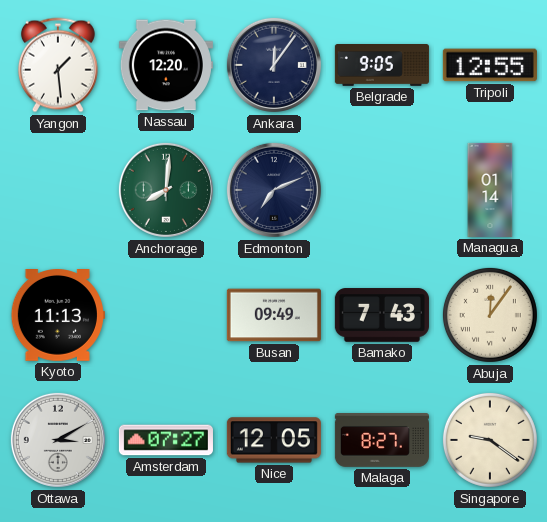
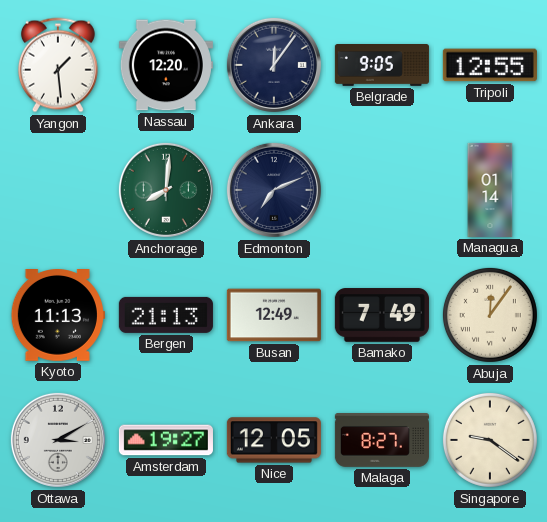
Bergen: none -> 21:13
Busan: 09:49 -> 12:49
Bamako: 7:43 -> 7:49
Amsterdam: 07:27 -> 19:27
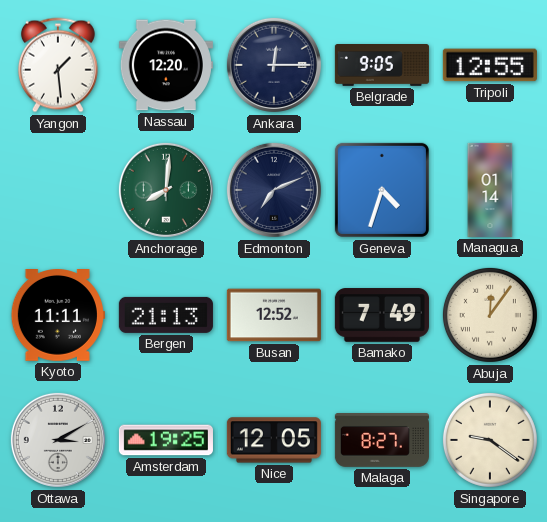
Ankara: 12:06 -> 12:15
Geneva: none -> 4:33
Kyoto: 11:13 -> 11:11
Busan: 12:49 -> 12:52
Amsterdam: 19:27 -> 19:25
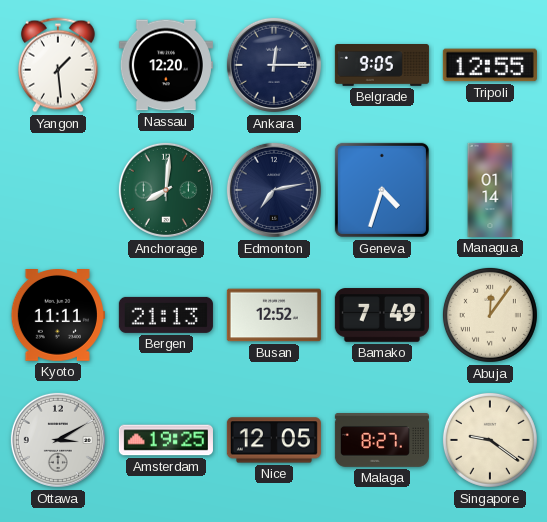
Edmonton: 7:11 -> 7:13
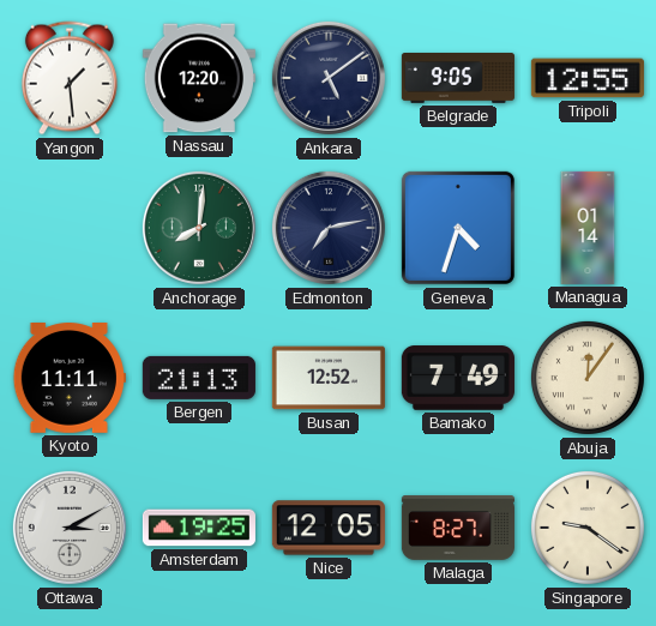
Ankara: 12:15 -> 5:09
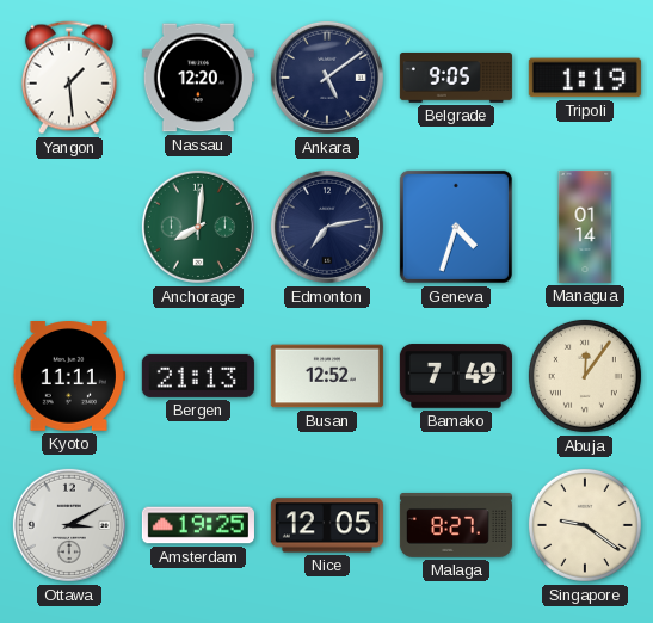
Tripoli: 12:55 -> 1:19
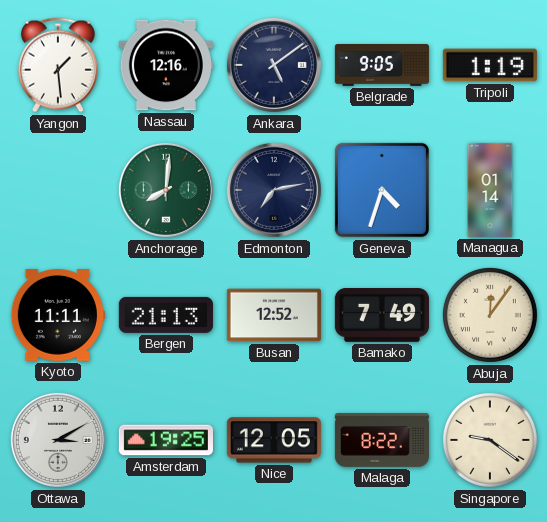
Nassau: 12:20 -> 12:16
Malaga: 8:27 -> 8:22
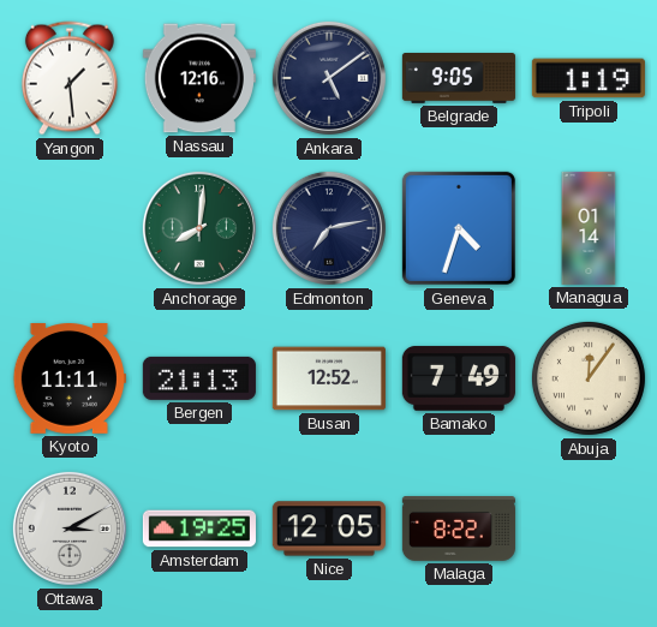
Singapore: 9:21 -> none
